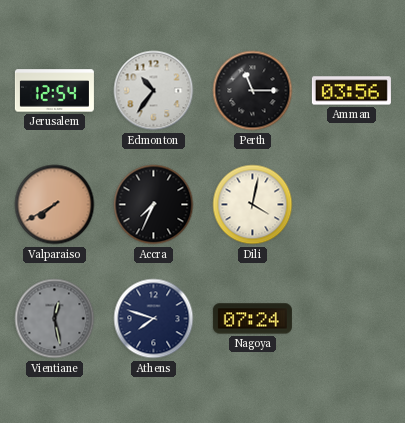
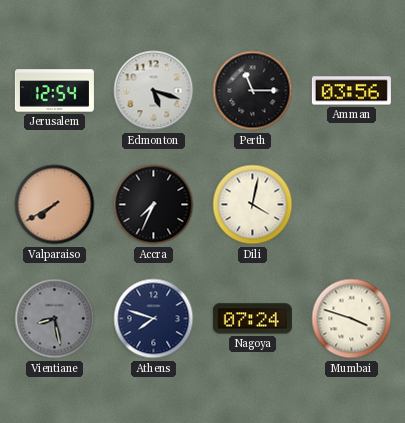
Edmonton: 10:36 -> 5:18
Vientiane: 12:28 -> 8:28
Mumbai: none -> 3:48
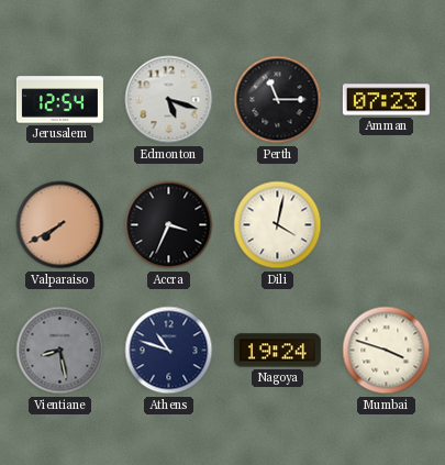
Amman: 03:56 -> 07:23
Accra: 7:34 -> 3:34
Athens: 7:48 -> 10:48
Nagoya: 07:24 -> 19:24
